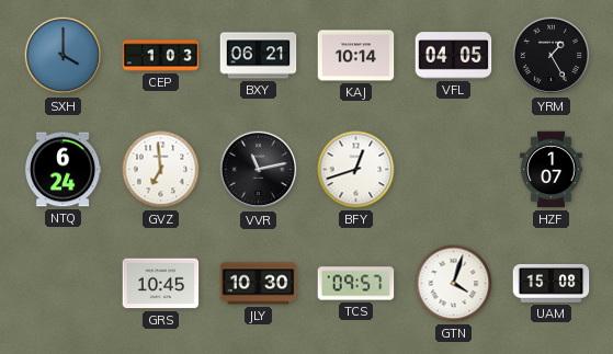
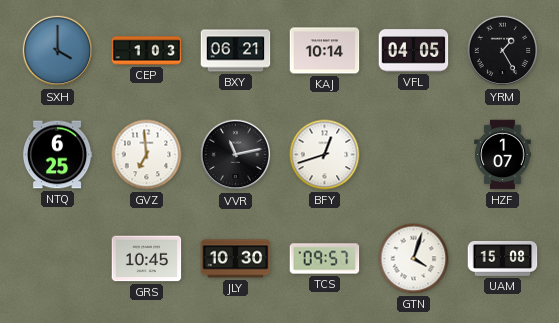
NTQ: 6:24 -> 6:25
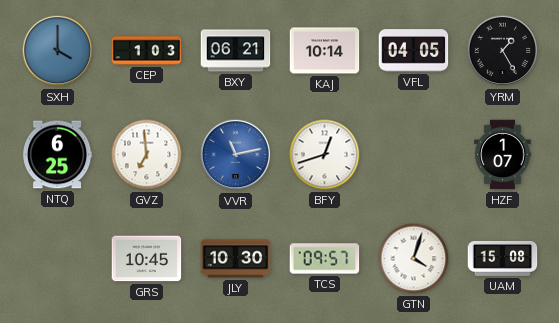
VVR dial: black -> blue
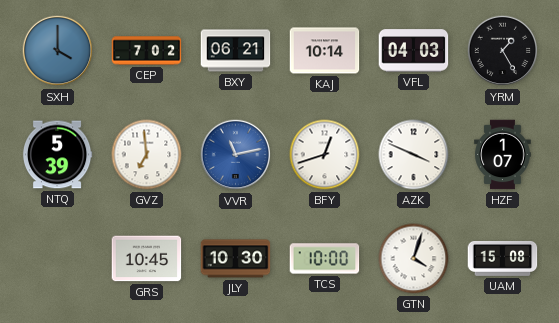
CEP: 1:03 -> 7:02
VFL: 04:05 -> 04:03
NTQ: 6:25 -> 5:39
AZK: none -> 3:49
TCS: 09:57 -> 10:00
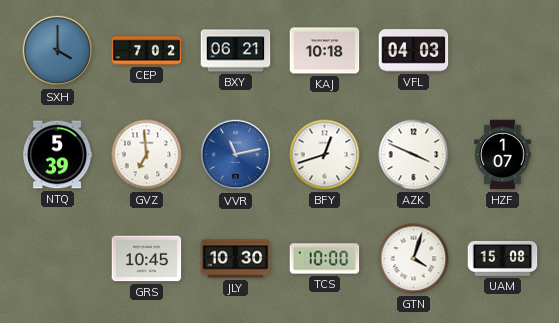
KAJ: 10:14 -> 10:18
YRM: 1:25 -> none
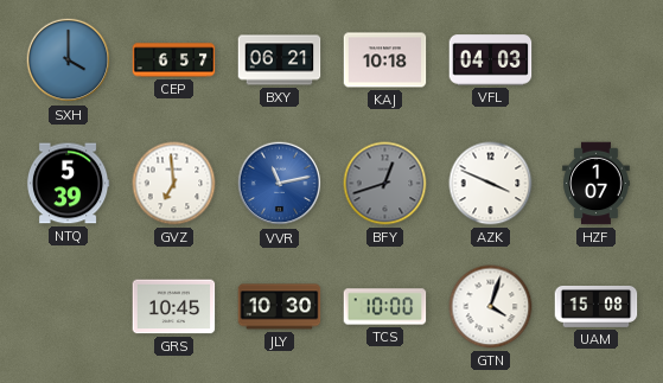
CEP: 7:02 -> 6:57
BFY dial: white -> grey
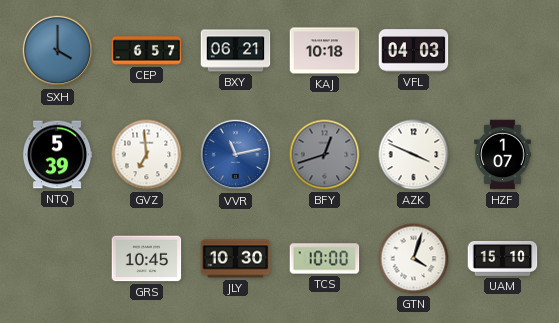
UAM: 15:08 -> 15:10
